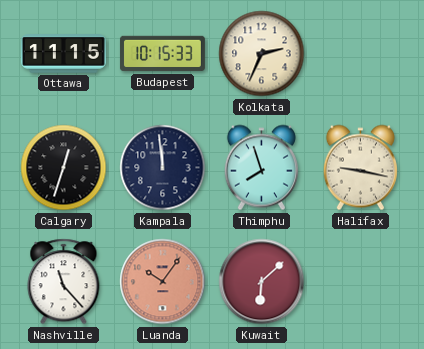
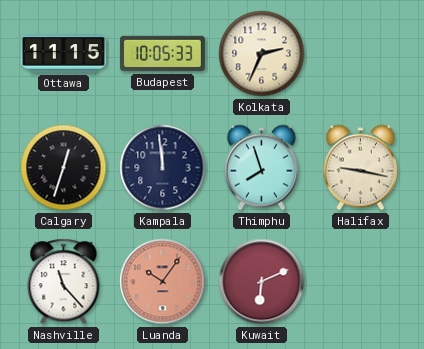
Budapest: 10:15 -> 10:05
Kuwait: 6:08 -> 6:11
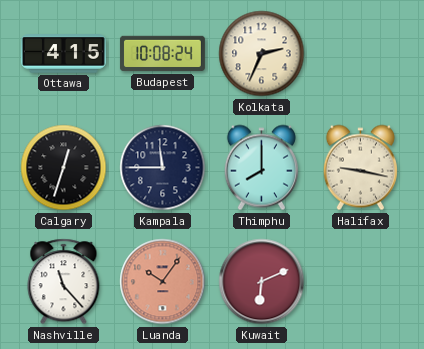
Ottawa: 11:15 -> 4:15
Budapest: 10:05 -> 10:08
Kampala: 11:59 -> 11:45
Thimphu: 7:57 -> 8:00
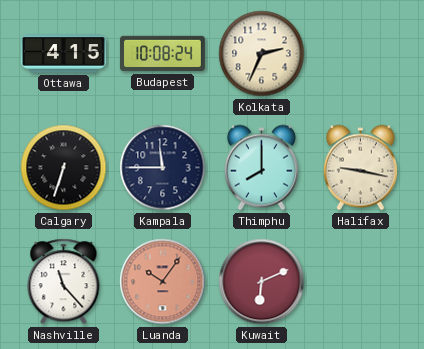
Calgary: 12:33 -> 6:33
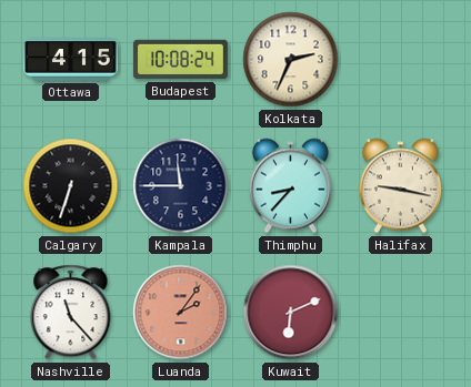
Thimphu: 8:00 -> 8:37
Luanda: 10:06 -> 2:06
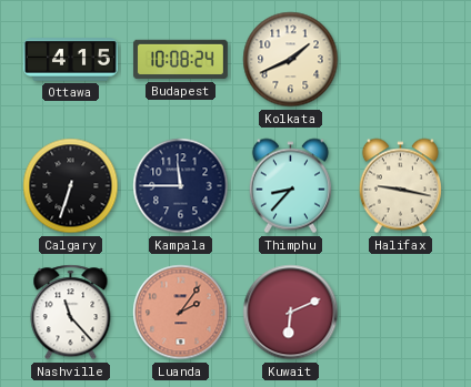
Kolkata: 2:34 -> 1:41
